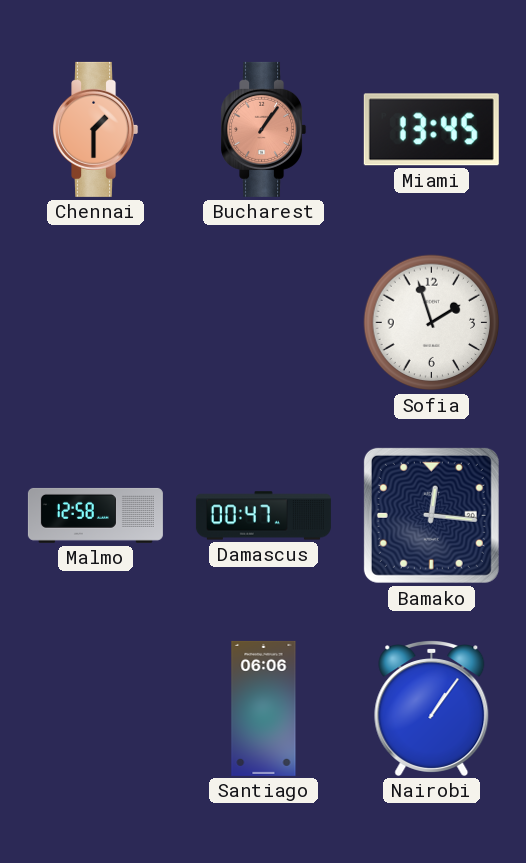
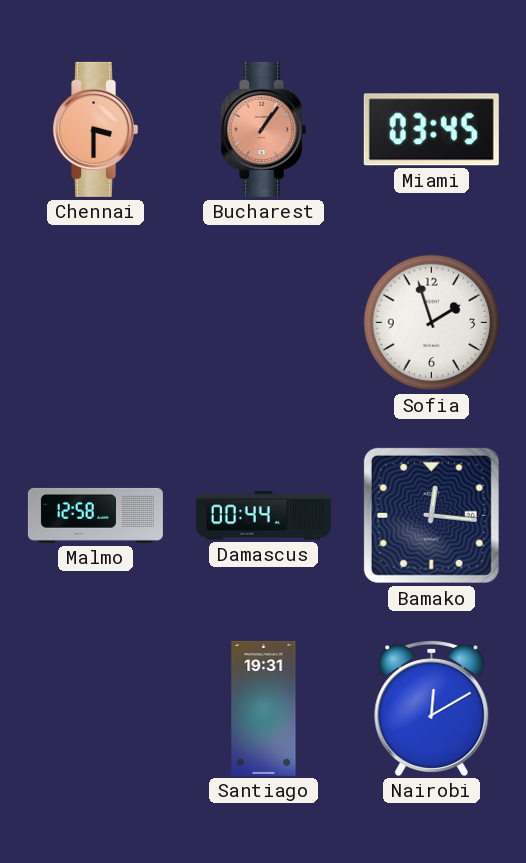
Chennai: 1:30 -> 3:30
Miami: 13:45 -> 03:45
Damascus: 00:47 -> 00:44
Santiago: 06:06 -> 19:31
Nairobi: 1:06 -> 12:10
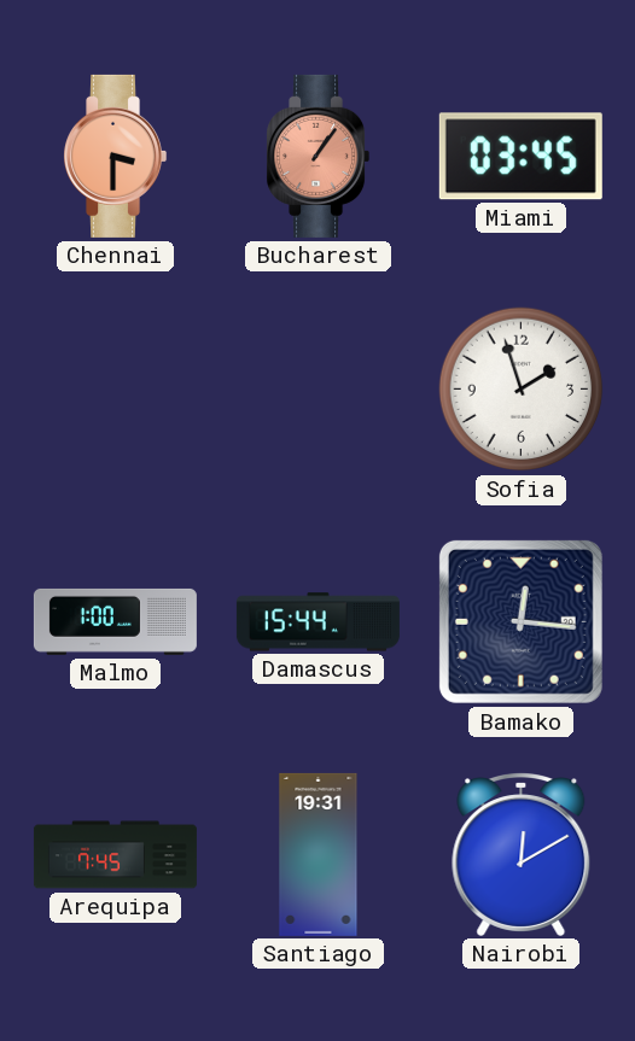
Malmo: 12:58 -> 1:00
Damascus: 00:44 -> 15:44
Arequipa: none -> 7:45
